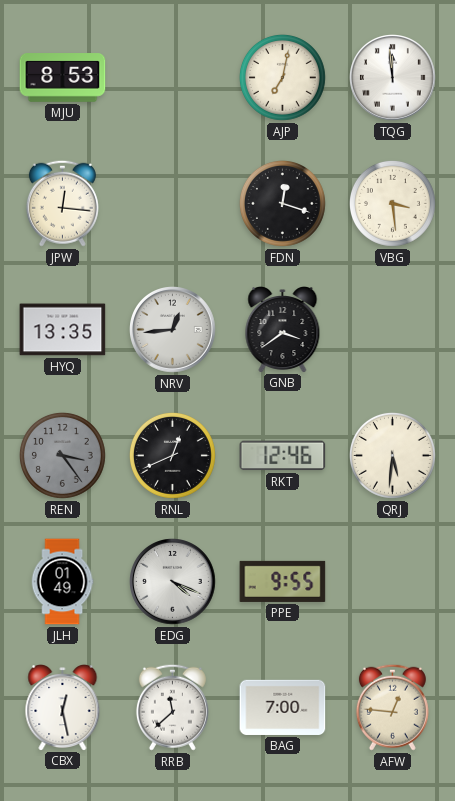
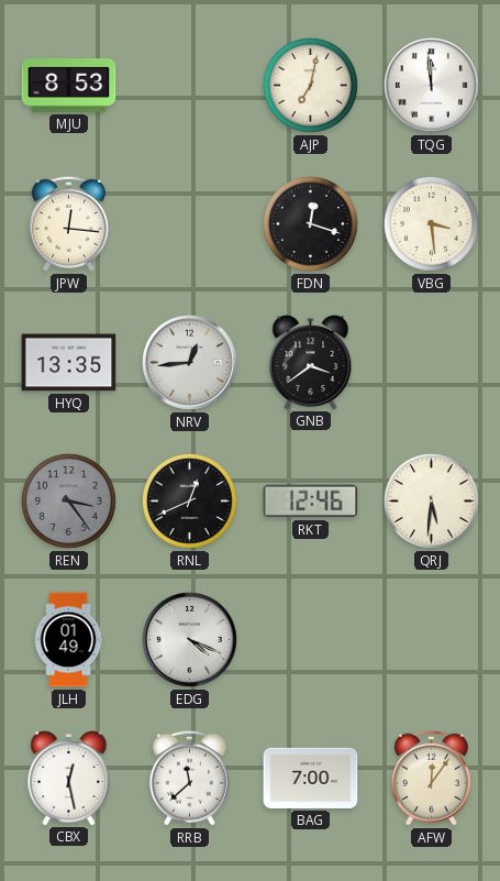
PPE: 9:55 -> none
AFW: 12:46 -> 12:06
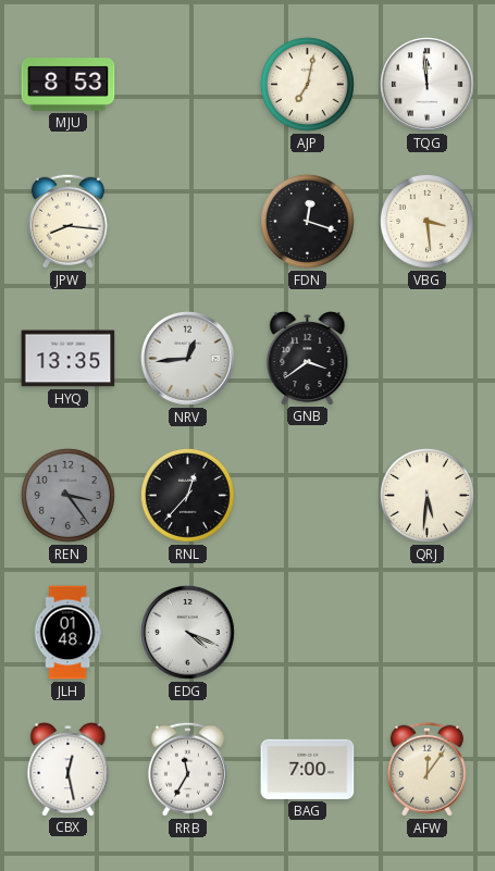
JPW: 12:16 -> 8:16
RNL: 12:41 -> 12:37
RKT: 12:46 -> none
JLH: 01:49 -> 01:48
RRB: 11:38 -> 11:35
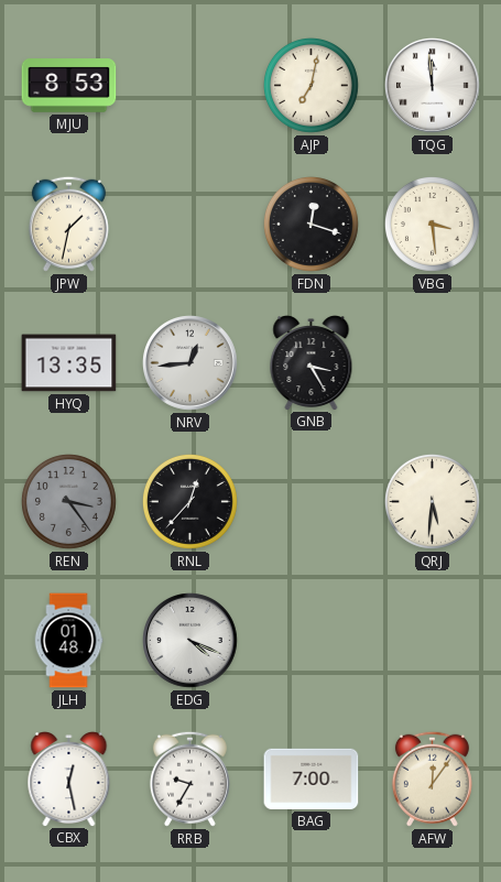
JPW: 8:16 -> 1:32
GNB: 3:39 -> 3:25
RRB: 11:35 -> 9:35
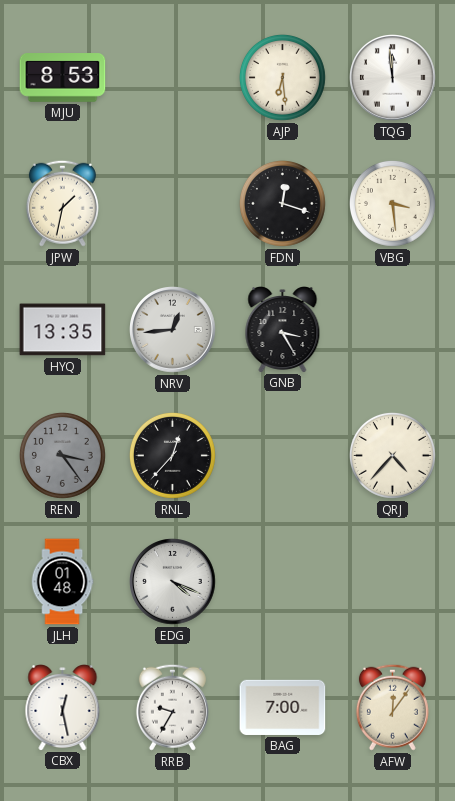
AJP: 7:02 -> 6:29
QRJ: 5:31 -> 4:37
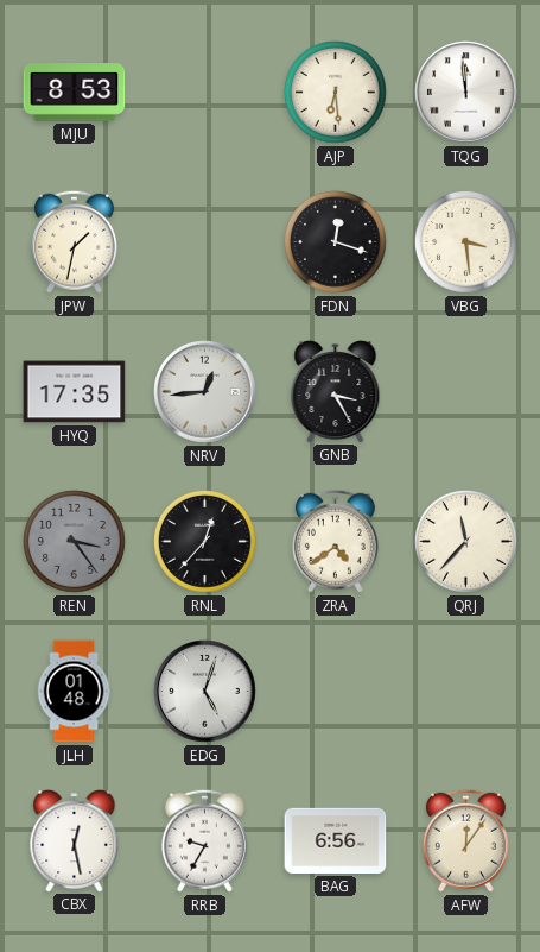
HYQ: 13:35 -> 17:35
ZRA: none -> 4:39
QRJ: 4:37 -> 11:37
EDG: 4:19 -> 5:03
BAG: 7:00 -> 6:56
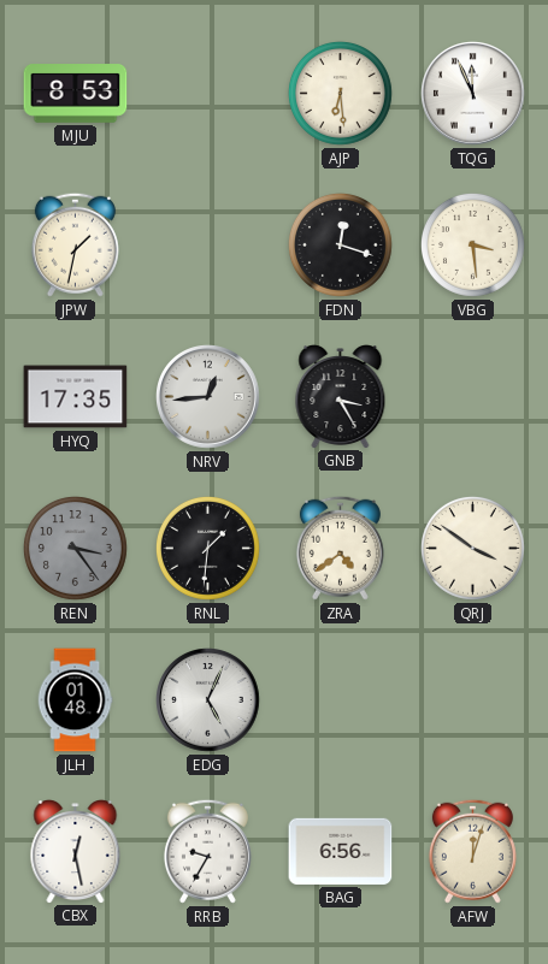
TQG: 11:59 -> 11:56
RNL: 12:37 -> 1:31
QRJ: 11:37 -> 3:51
EDG: 5:03 -> 5:04
AFW: 12:06 -> 12:03
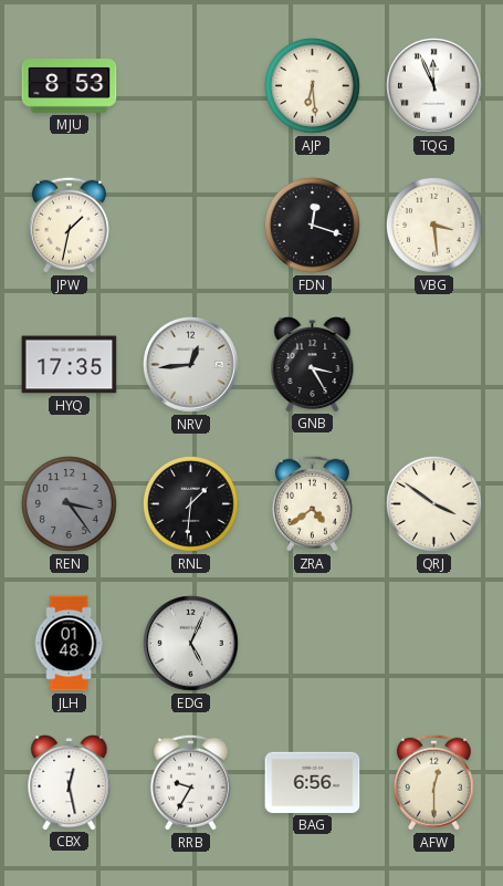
AFW: 12:03 -> 12:30
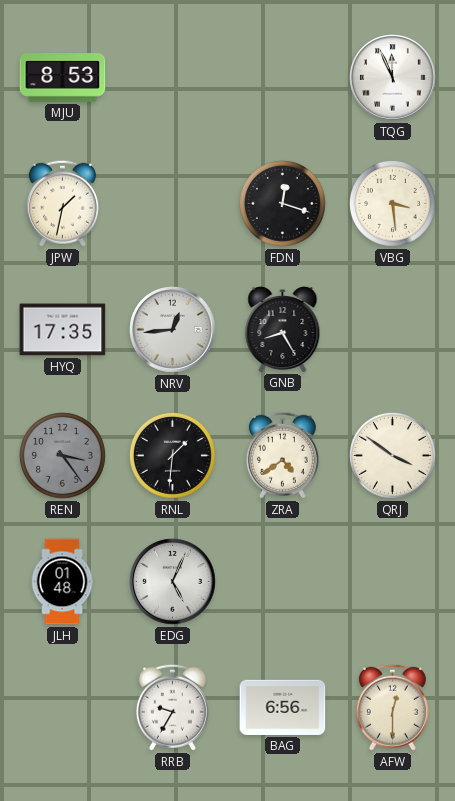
AJP: 6:29 -> none
GNB: 3:25 -> 8:25
CBX: 12:28 -> none
